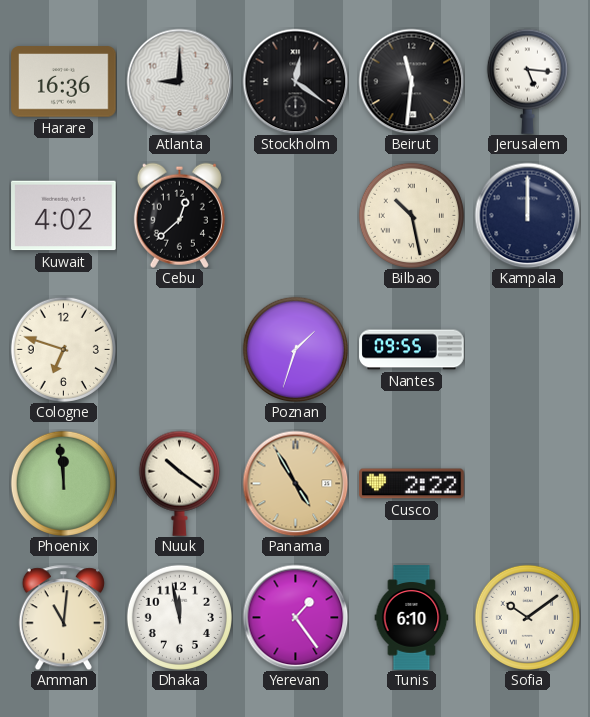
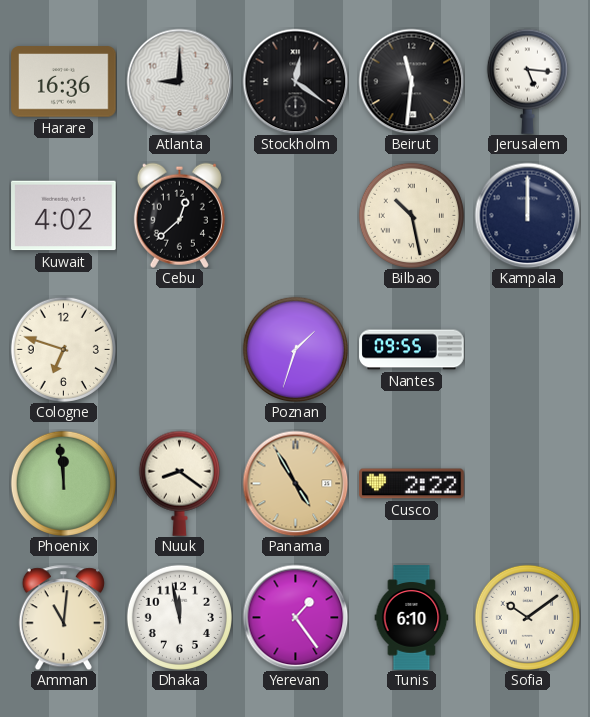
Nuuk: 10:21 -> 8:21
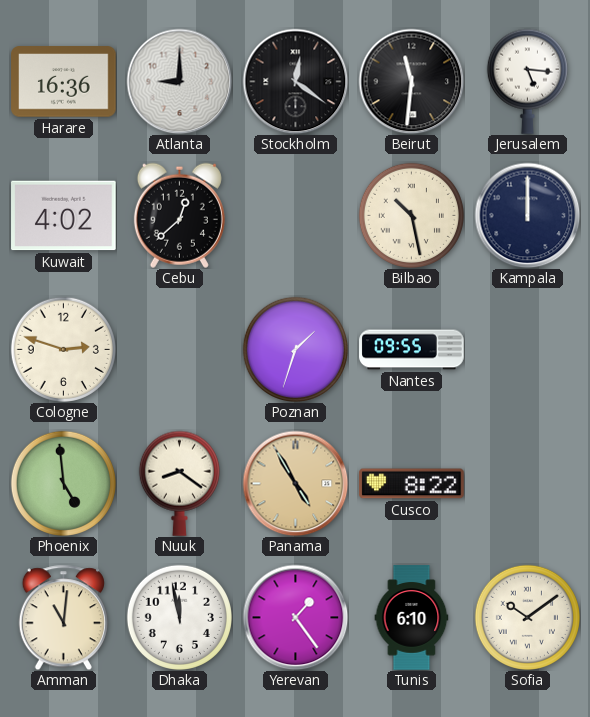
Cologne: 6:48 -> 2:48
Phoenix: 11:59 -> 4:59
Cusco: 2:22 -> 8:22
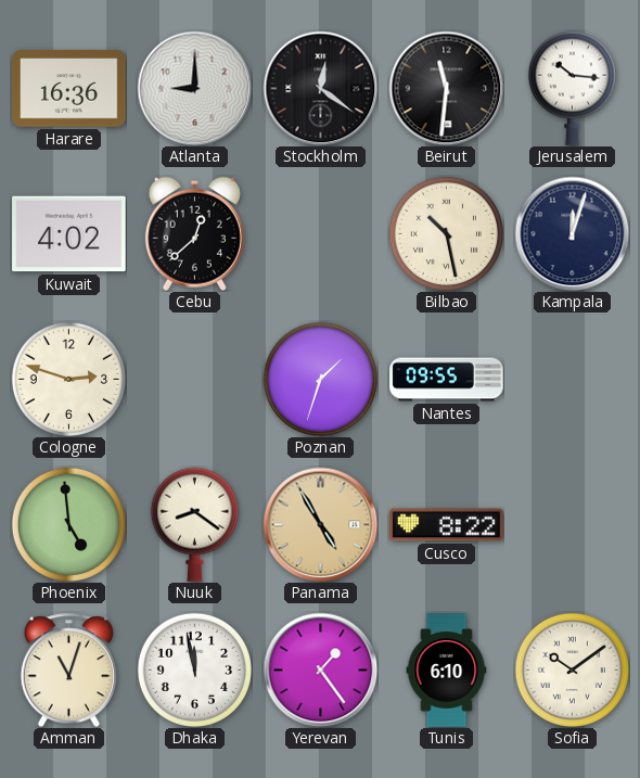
Jerusalem: 5:16 -> 10:16
Kampala: 12:00 -> 12:03
Amman: 11:01 -> 11:03
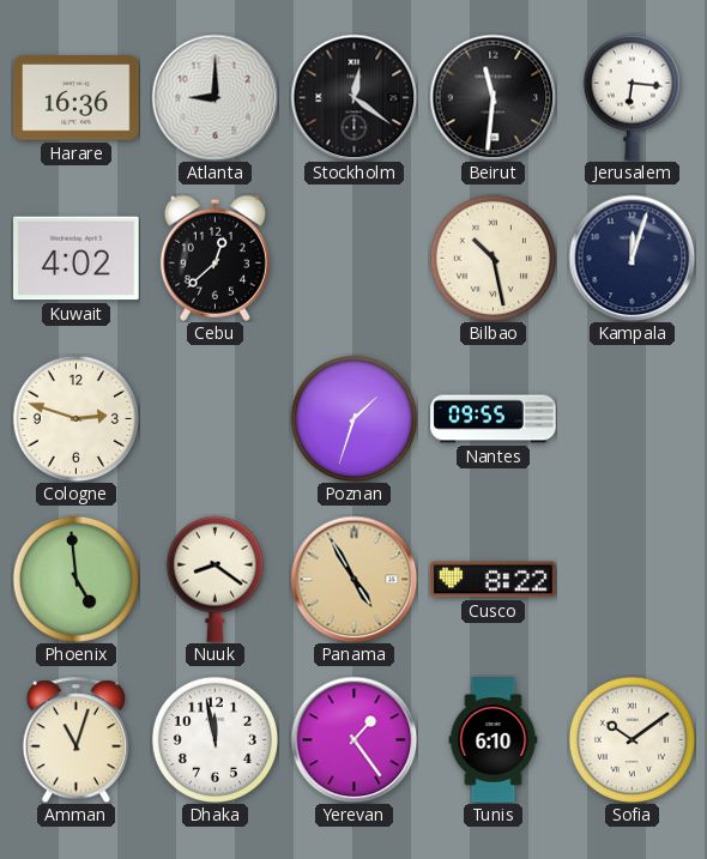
Jerusalem: 10:16 -> 6:16
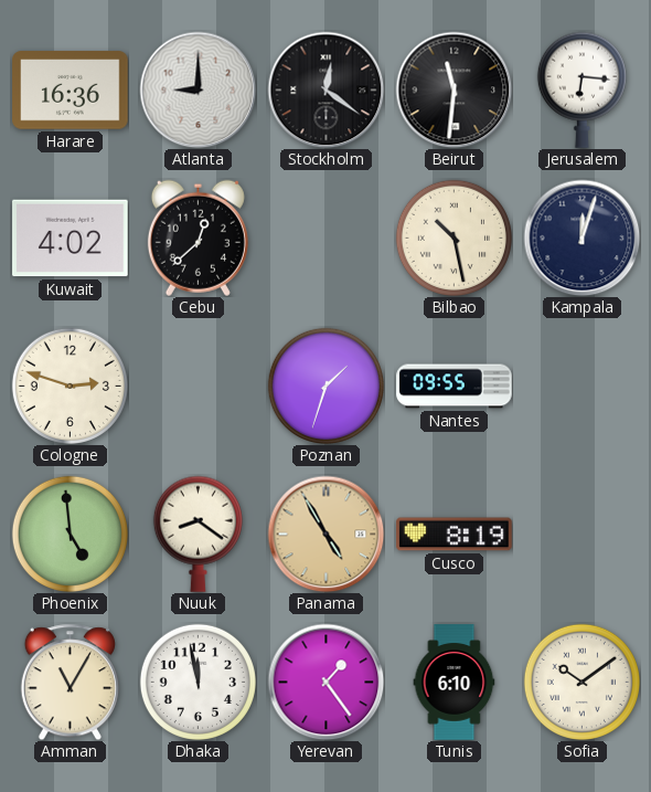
Cusco: 8:22 -> 8:19
Amman: 11:03 -> 11:05
